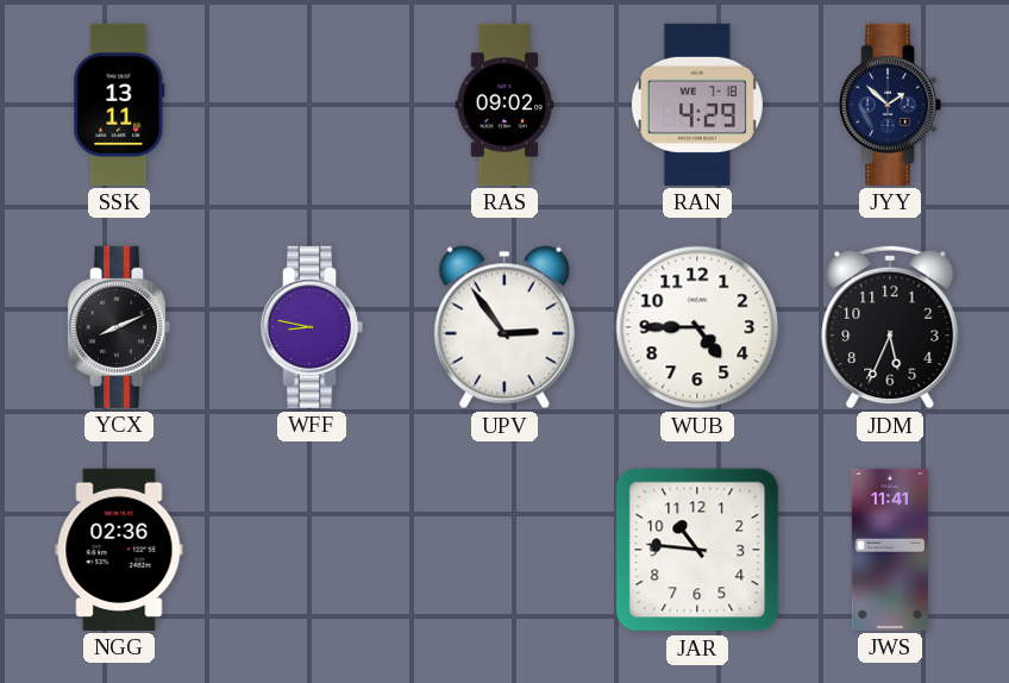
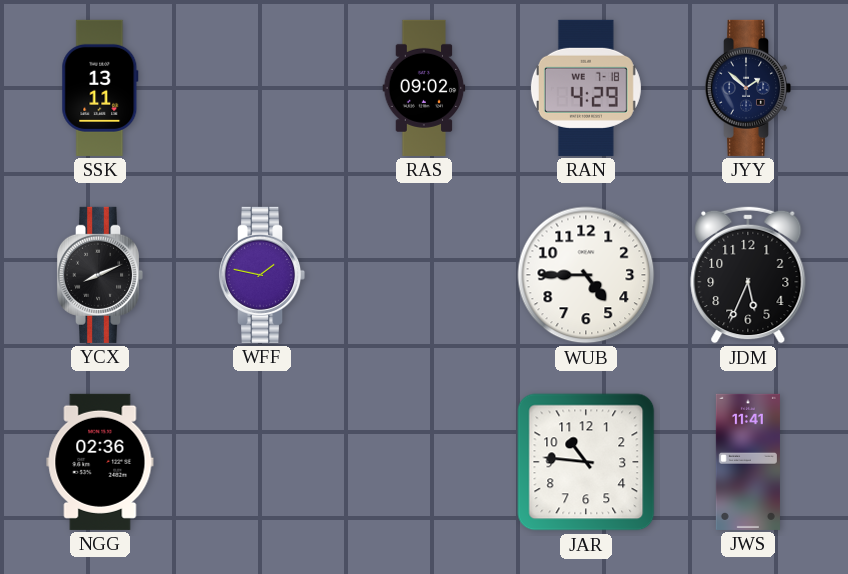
WFF: 8:47 -> 1:47
UPV: 2:54 -> none
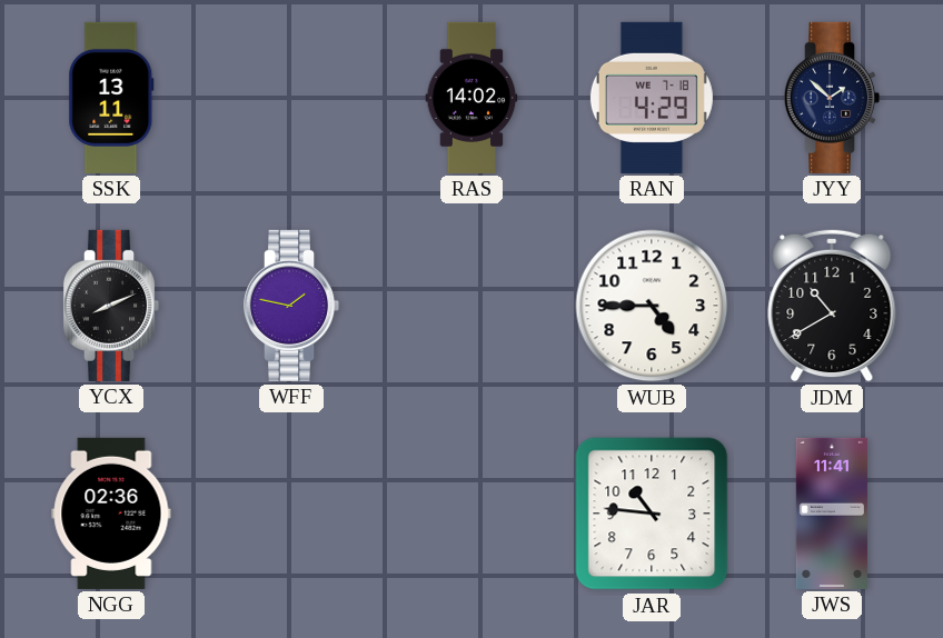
RAS: 09:02 -> 14:02
JDM: 5:34 -> 10:40
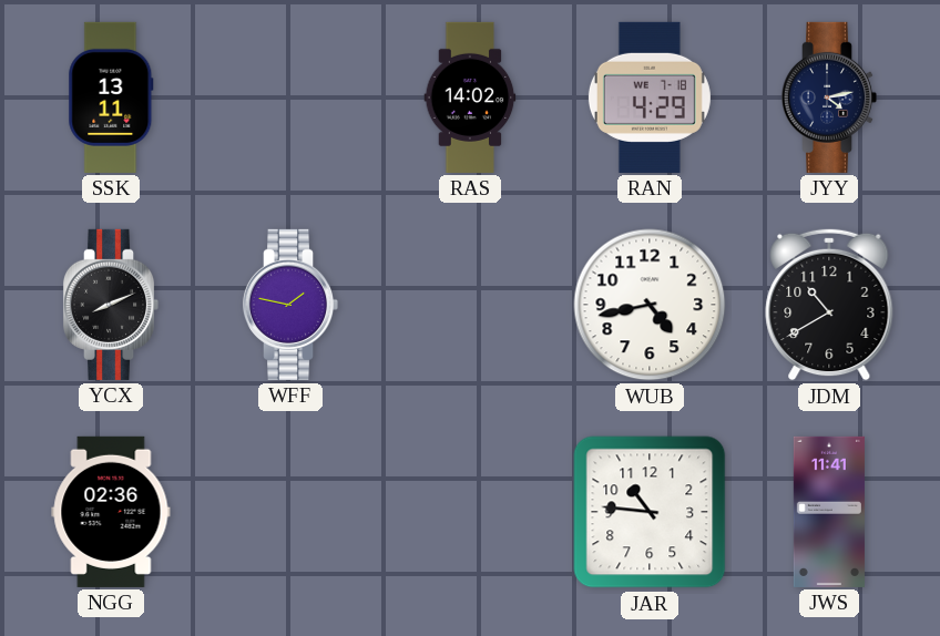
JYY: 1:52 -> 4:13
WUB: 4:45 -> 4:43
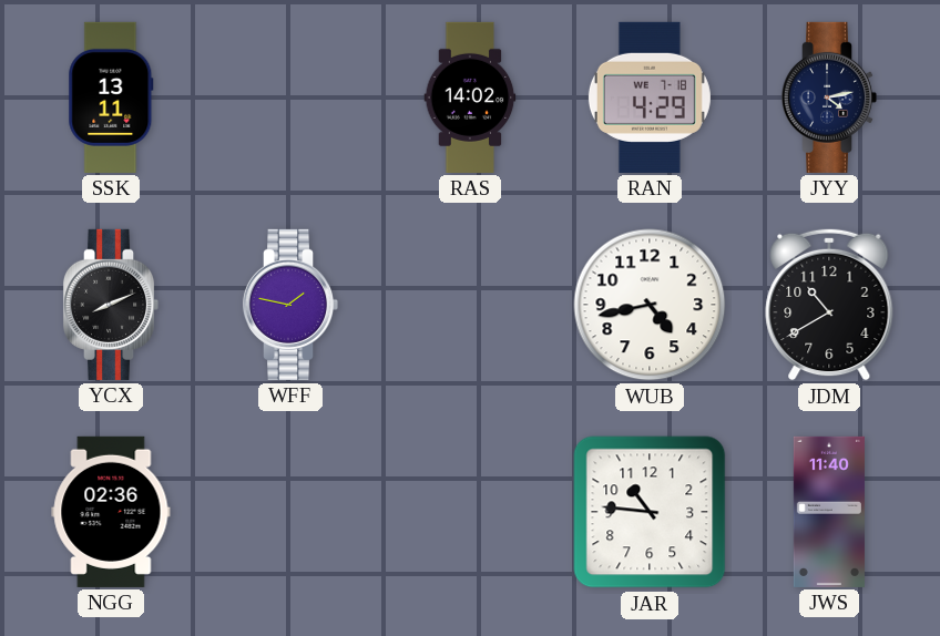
JWS: 11:41 -> 11:40
